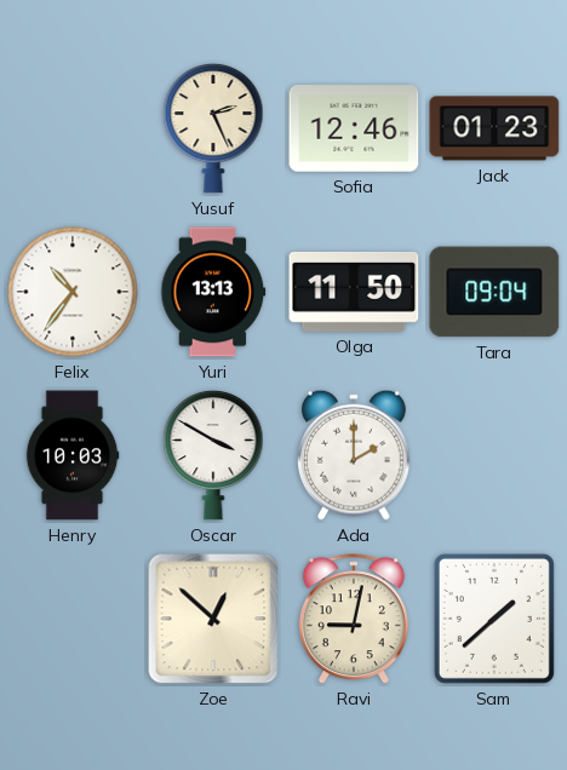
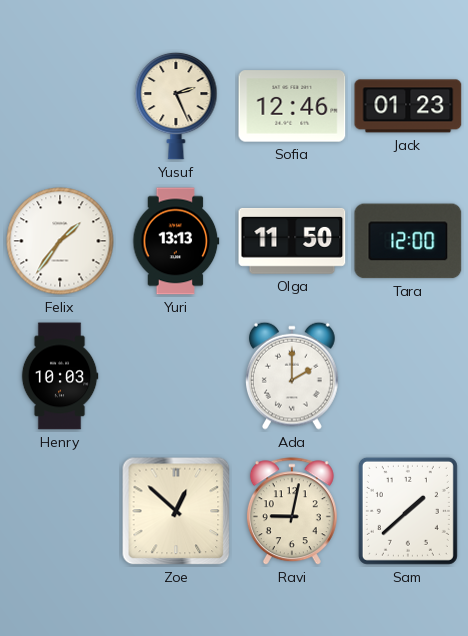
Felix: 10:36 -> 1:36
Tara: 09:04 -> 12:00
Oscar: 3:50 -> none
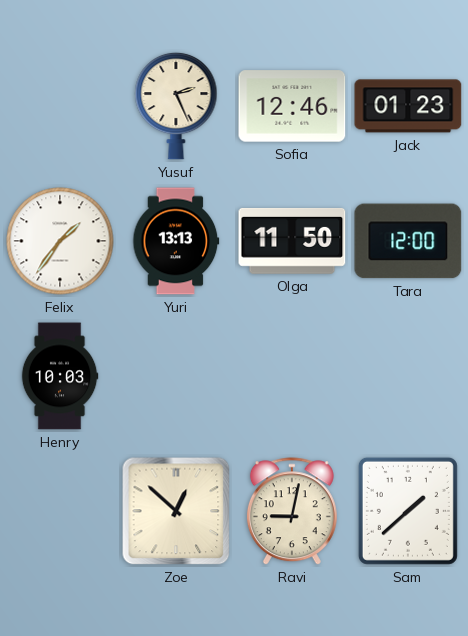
Ada: 2:00 -> none
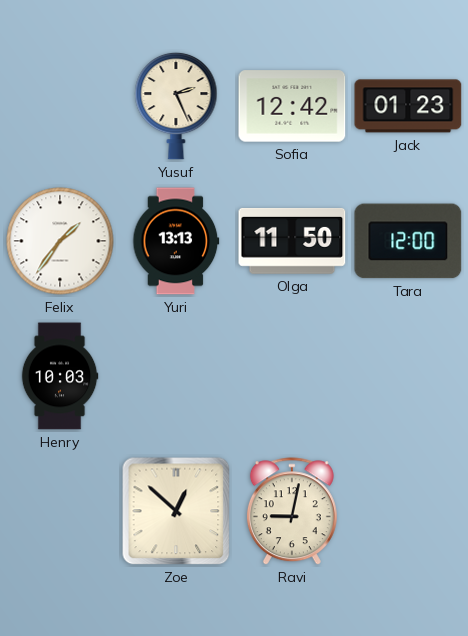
Sofia: 12:46 -> 12:42
Sam: 1:38 -> none
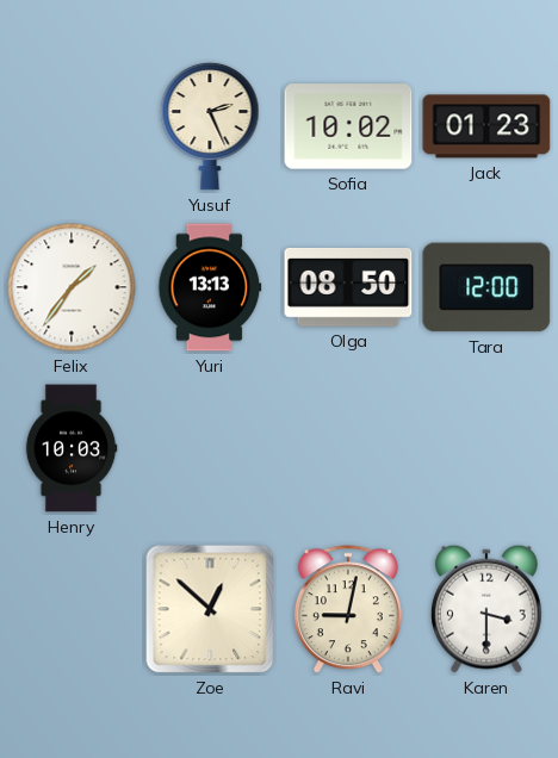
Sofia: 12:42 -> 10:02
Olga: 11:50 -> 08:50
Karen: none -> 3:30
